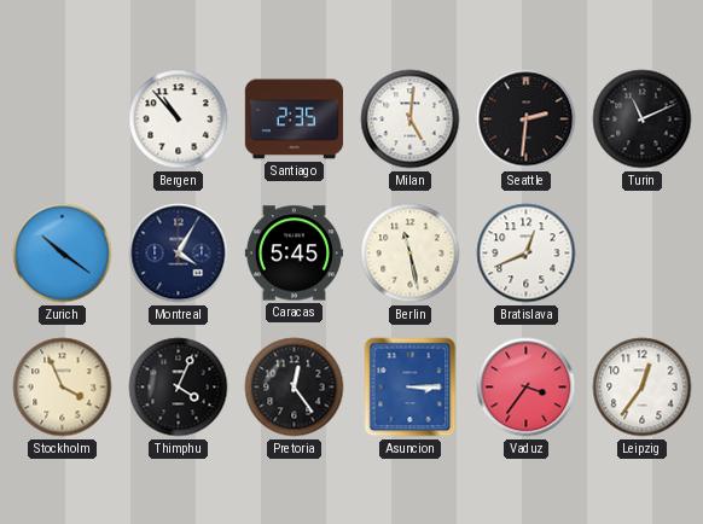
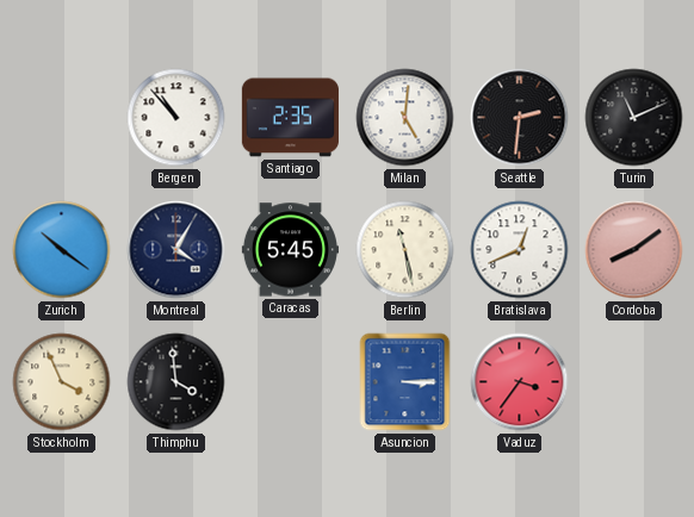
Cordoba: none -> 8:09
Thimphu: 4:04 -> 3:59
Pretoria: 12:24 -> none
Leipzig: 12:36 -> none
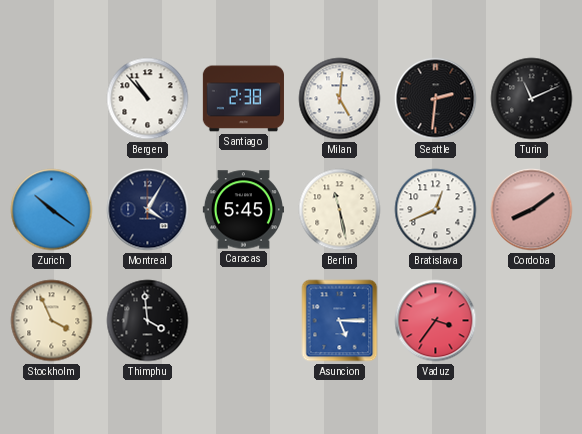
Santiago: 2:35 -> 2:38
Asuncion: 3:15 -> 5:15
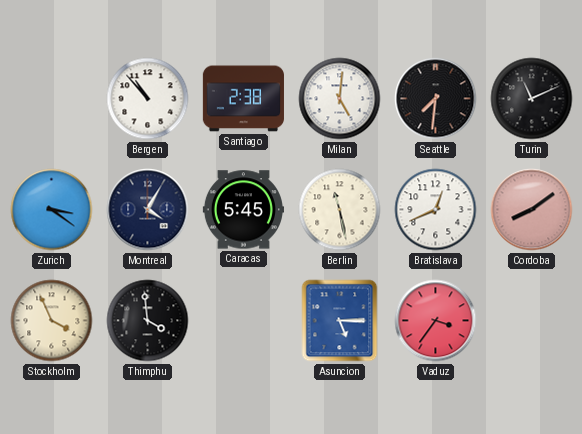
Seattle: 2:31 -> 7:31
Zurich: 10:21 -> 3:21
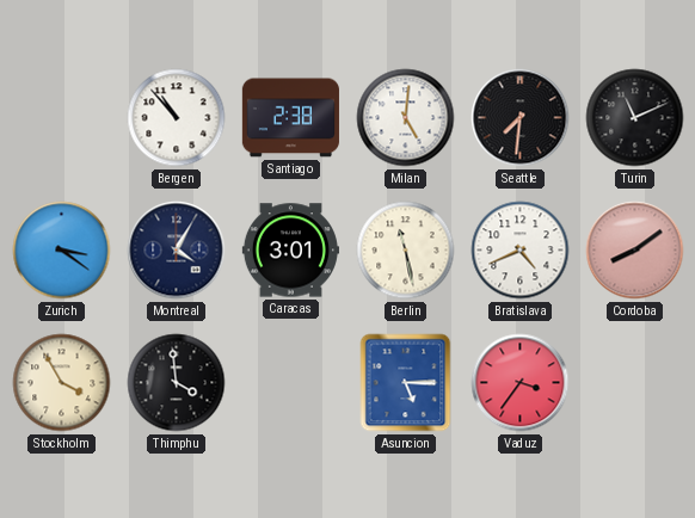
Caracas: 5:45 -> 3:01
Bratislava: 12:41 -> 4:41
Stockholm: 3:56 -> 3:55
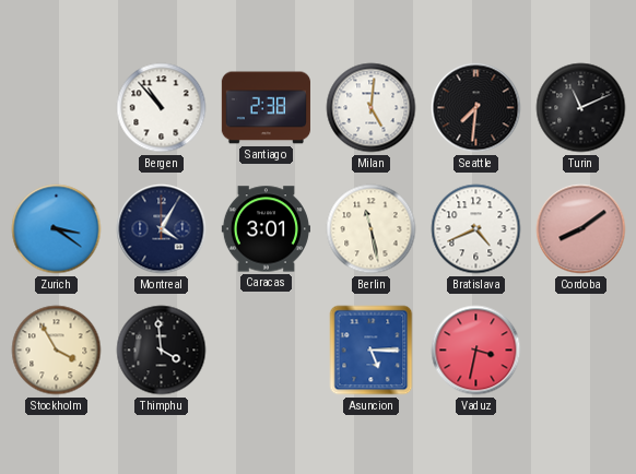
Vaduz: 3:36 -> 3:32
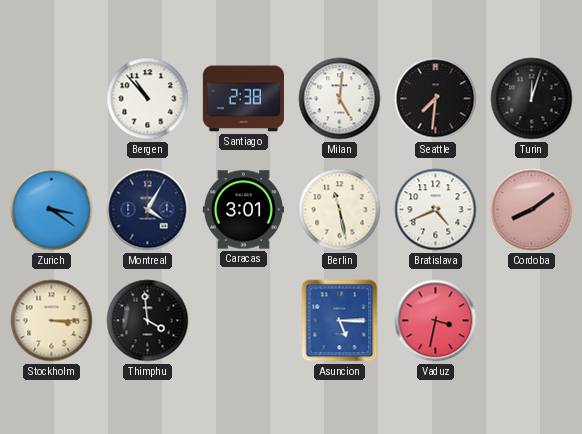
Turin: 11:11 -> 12:03
Stockholm: 3:55 -> 3:15
